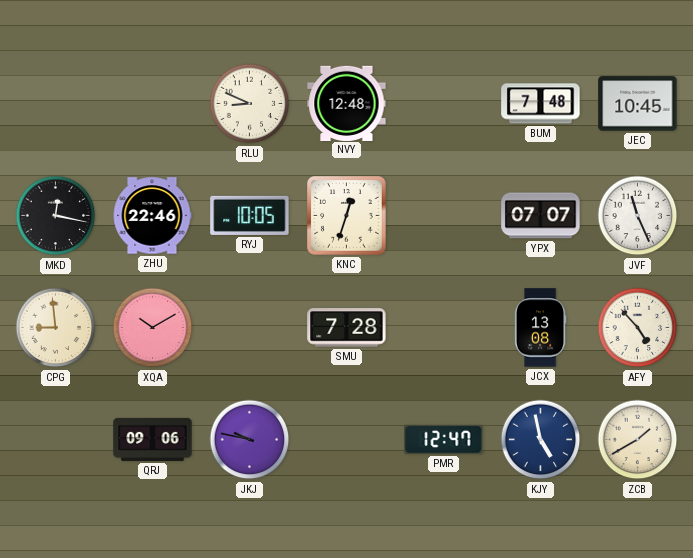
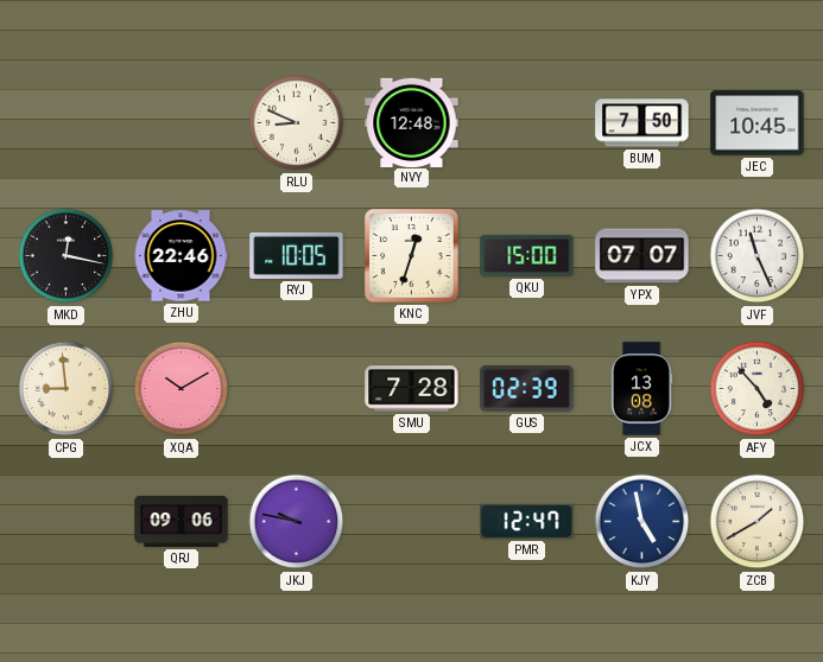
BUM: 7:48 -> 7:50
QKU: none -> 15:00
GUS: none -> 02:39
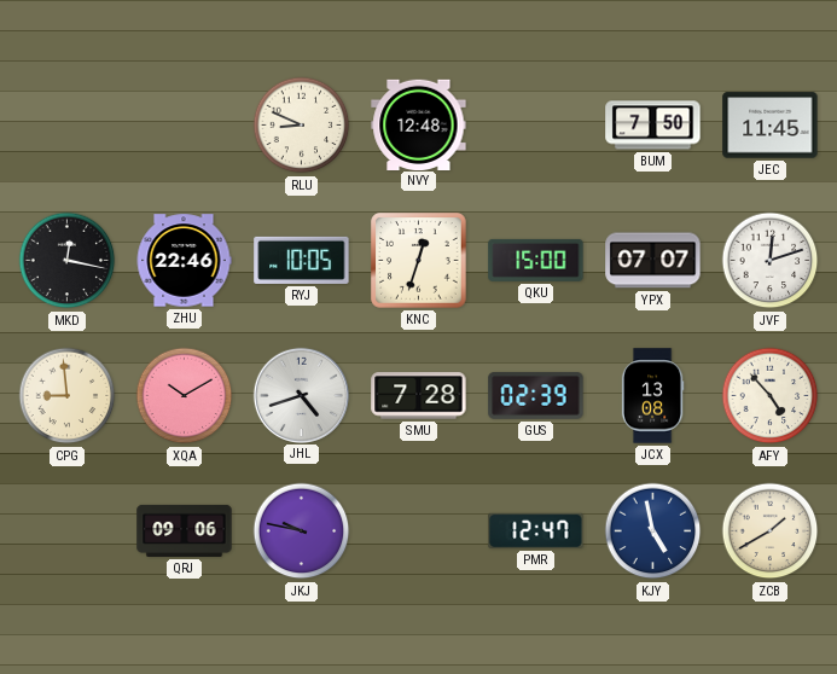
JEC: 10:45 -> 11:45
JVF: 11:26 -> 12:12
JHL: none -> 4:42
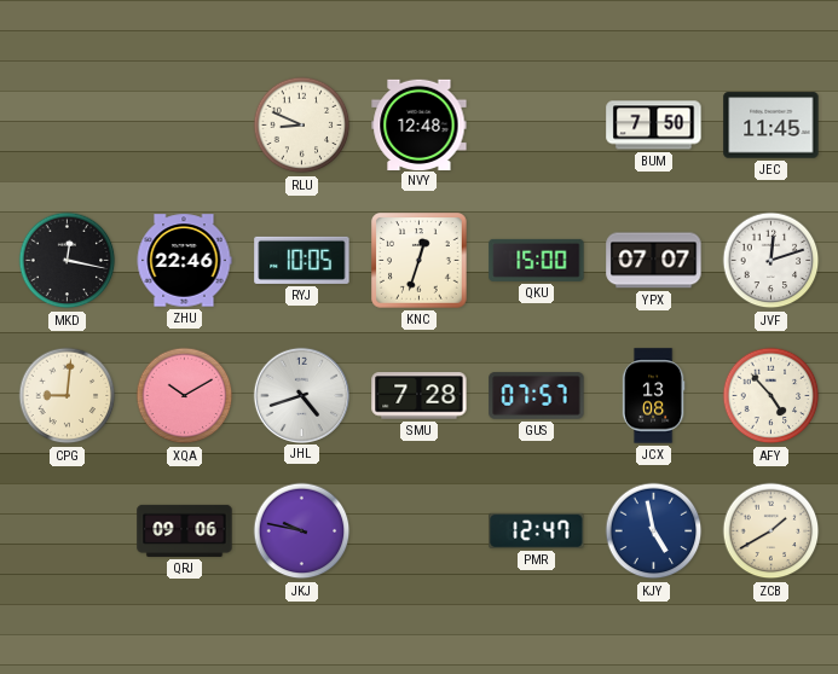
CPG: 8:59 -> 9:01
GUS: 02:39 -> 07:57
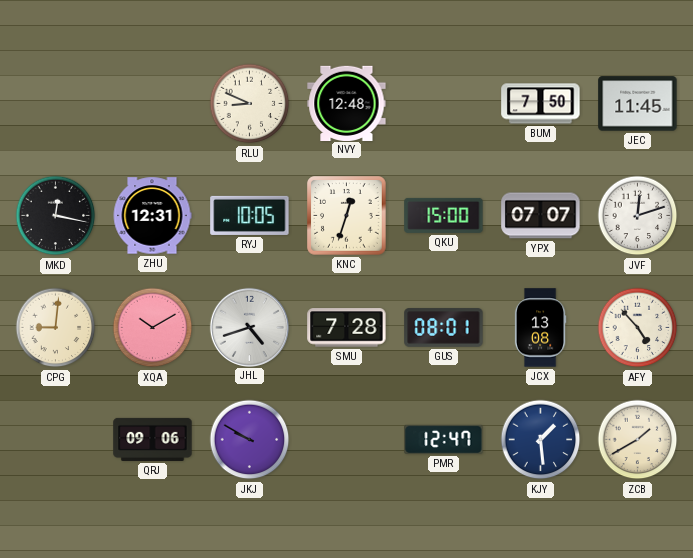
ZHU: 22:46 -> 12:31
GUS: 07:57 -> 08:01
JKJ: 9:47 -> 9:50
KJY: 4:58 -> 1:29
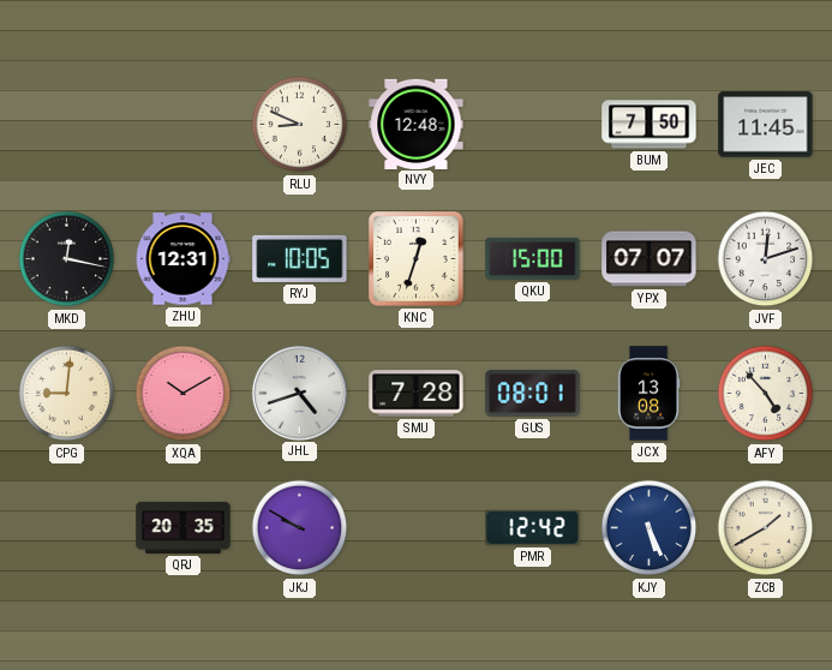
QRJ: 09:06 -> 20:35
PMR: 12:47 -> 12:42
KJY: 1:29 -> 5:26
